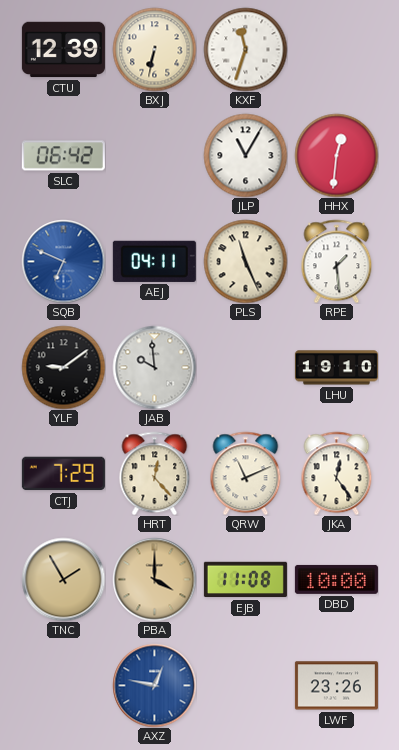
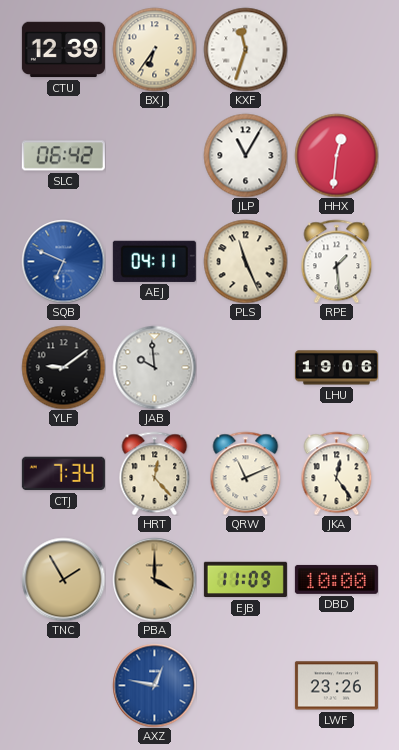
BXJ: 6:32 -> 6:36
LHU: 19:10 -> 19:06
CTJ: 7:29 -> 7:34
EJB: 11:08 -> 11:09
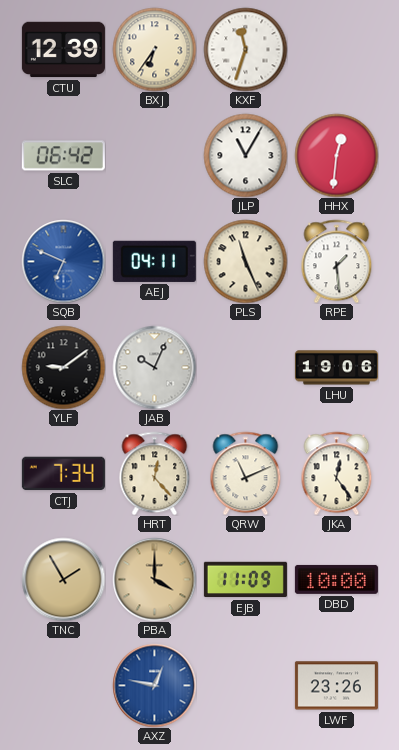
JAB: 9:59 -> 10:04
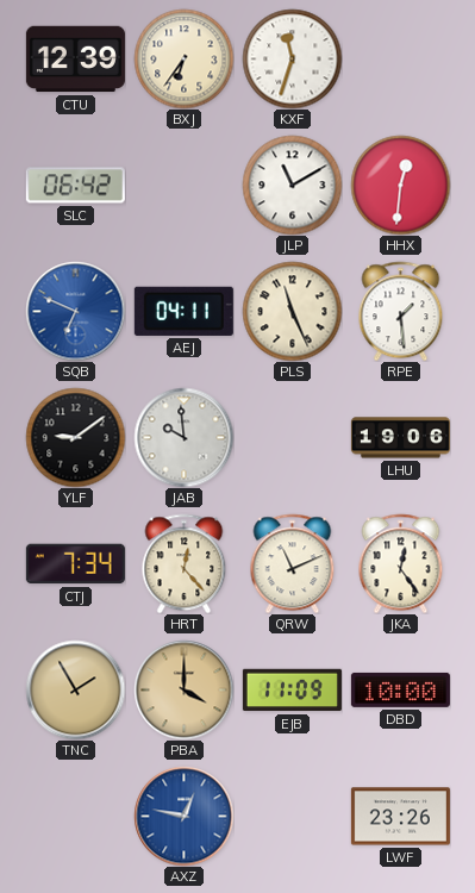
JLP: 11:05 -> 11:10
JAB: 10:04 -> 9:59
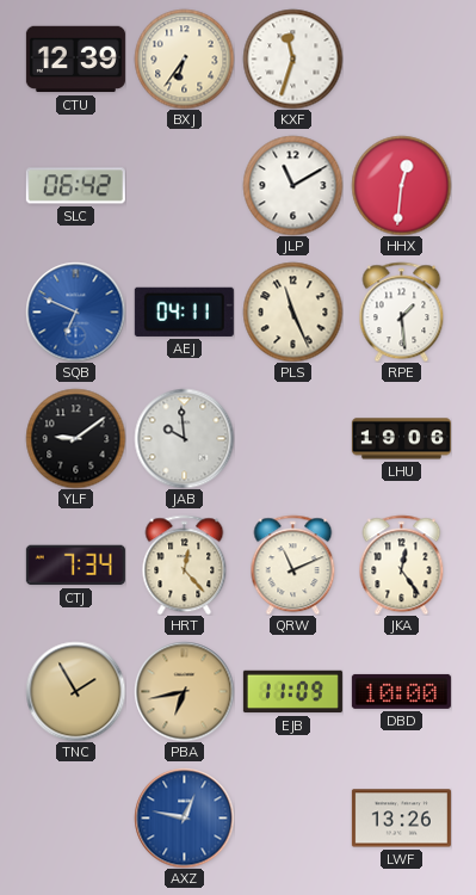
PBA: 4:00 -> 6:43
LWF: 23:26 -> 13:26
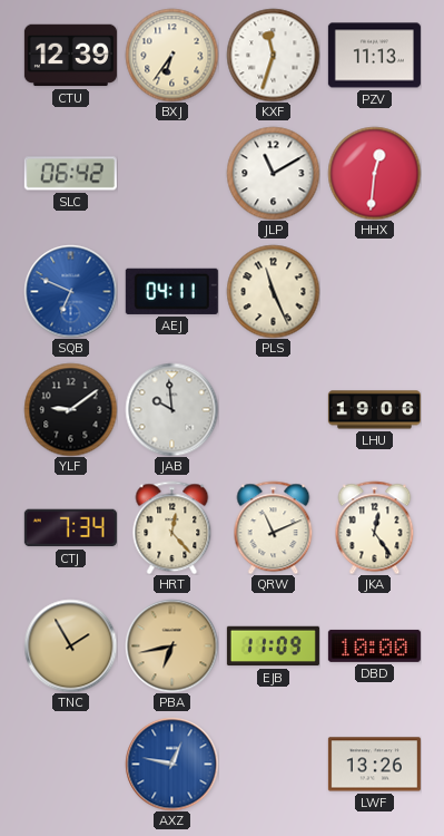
PZV: none -> 11:13
RPE: 1:29 -> none
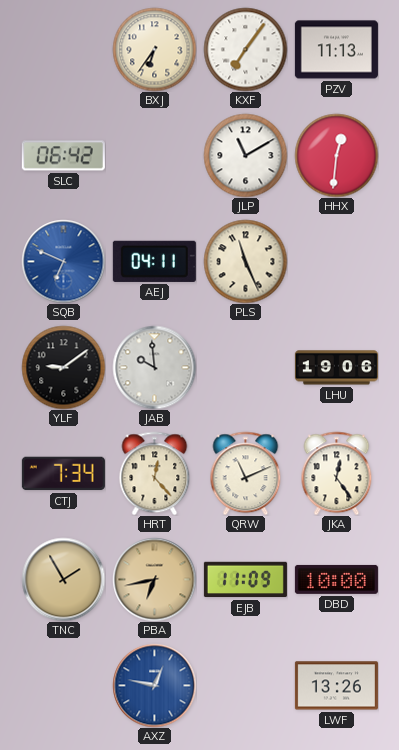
CTU: 12:39 -> none
KXF: 11:33 -> 7:06
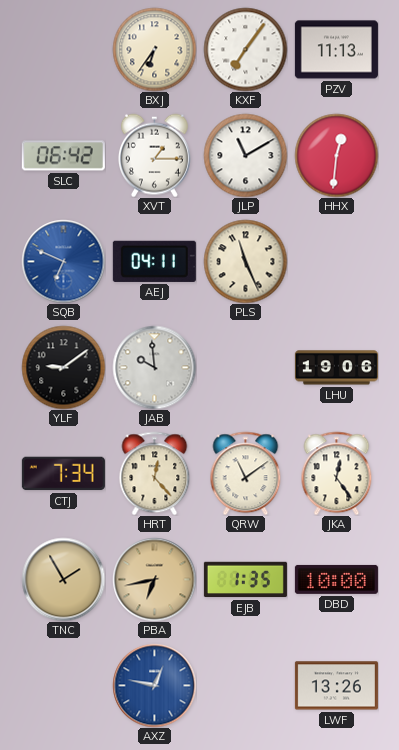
XVT: none -> 1:15
QRW: 11:11 -> 11:09
EJB: 11:09 -> 1:35
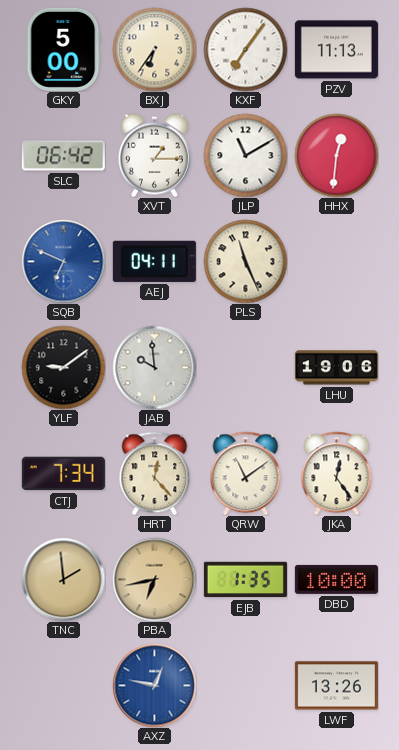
GKY: none -> 5:00
TNC: 1:55 -> 1:59
